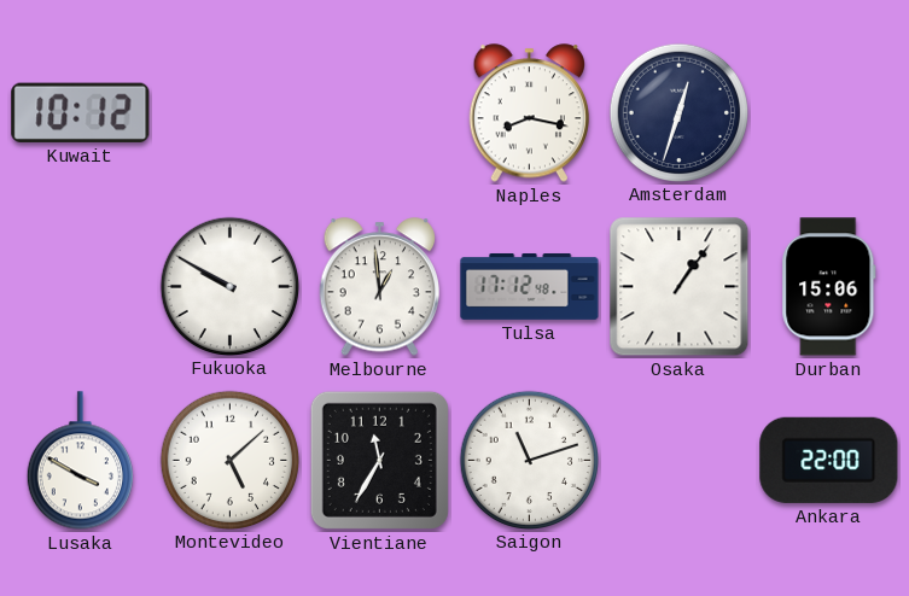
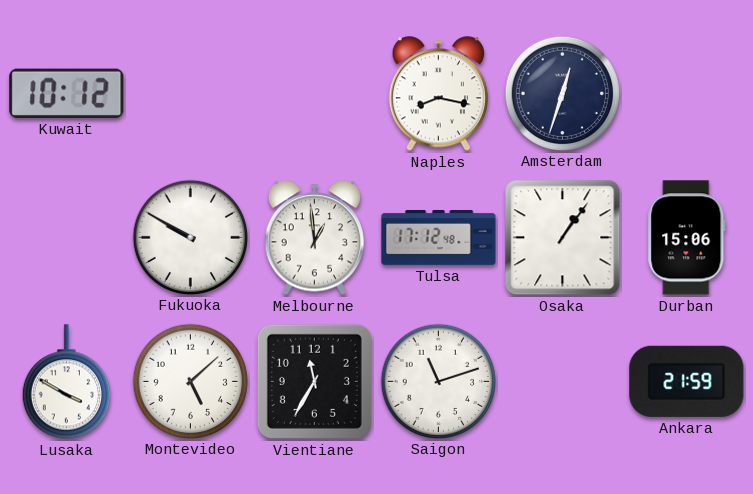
Ankara: 22:00 -> 21:59
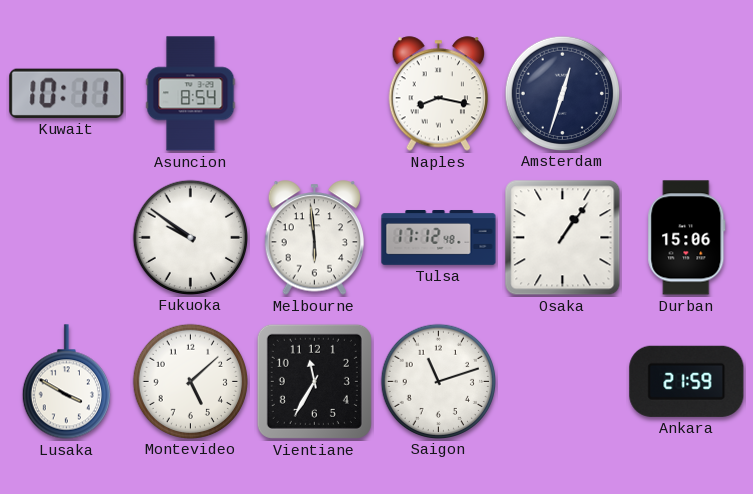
Kuwait: 10:12 -> 10:11
Asuncion: none -> 8:54
Fukuoka: 9:50 -> 9:51
Melbourne: 12:59 -> 5:59
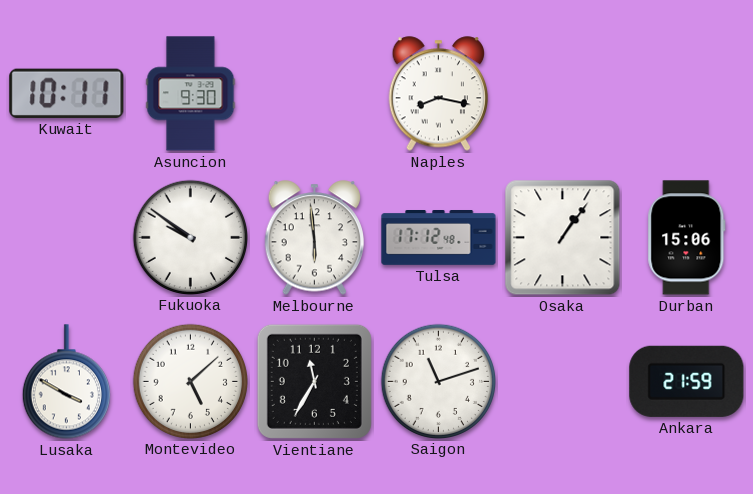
Asuncion: 8:54 -> 9:30
Amsterdam: 12:33 -> none
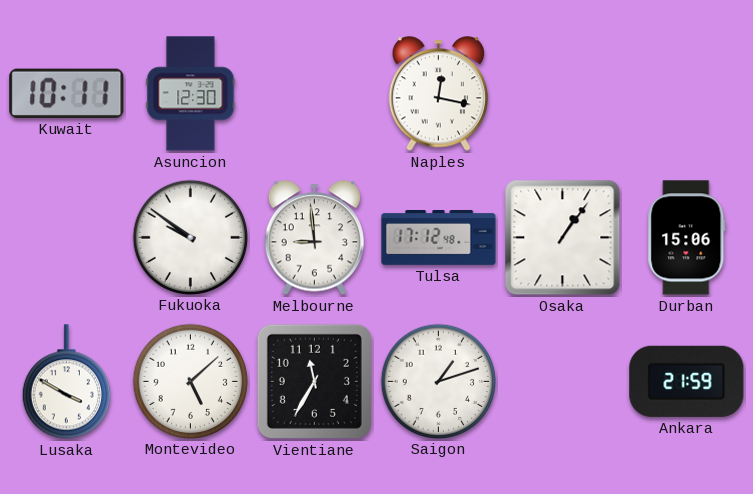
Asuncion: 9:30 -> 12:30
Naples: 8:17 -> 12:17
Melbourne: 5:59 -> 8:59
Saigon: 11:12 -> 1:12
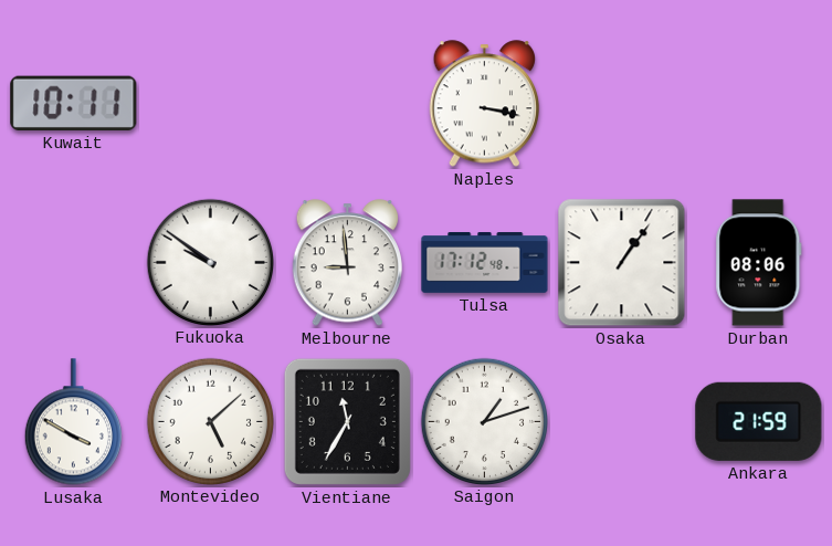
Asuncion: 12:30 -> none
Naples: 12:17 -> 3:17
Durban: 15:06 -> 08:06
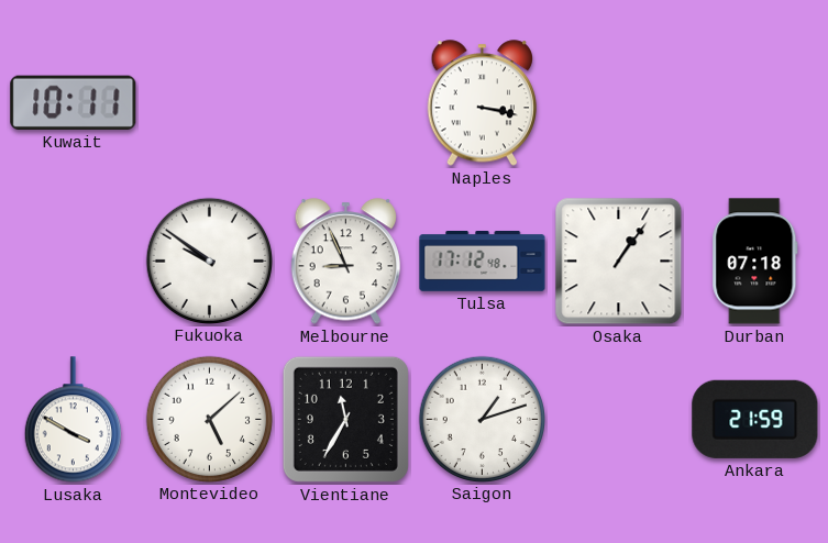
Melbourne: 8:59 -> 8:56
Durban: 08:06 -> 07:18
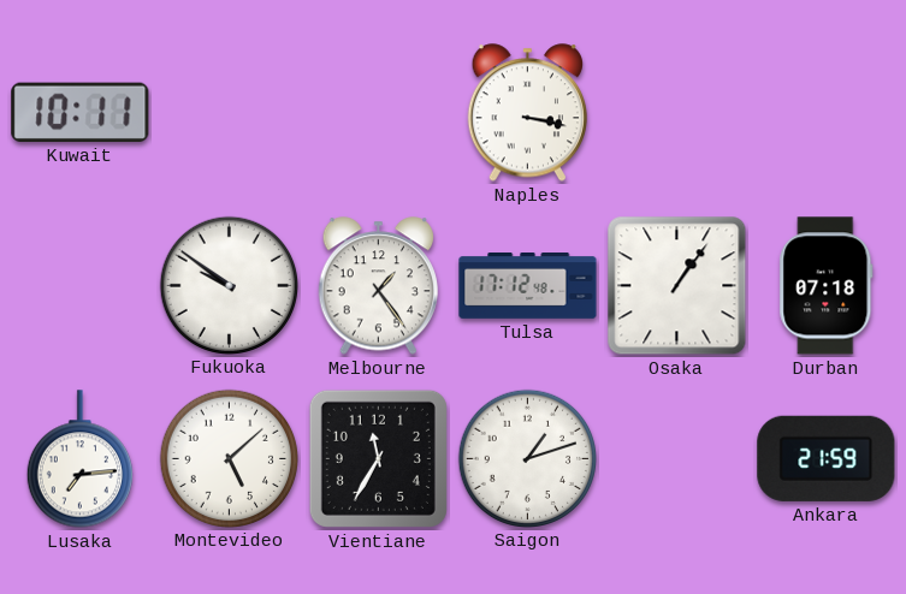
Melbourne: 8:56 -> 1:24
Lusaka: 3:50 -> 7:14
